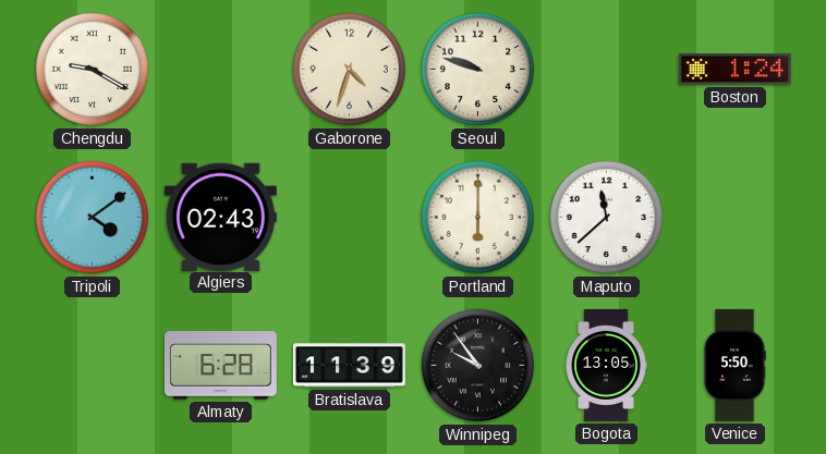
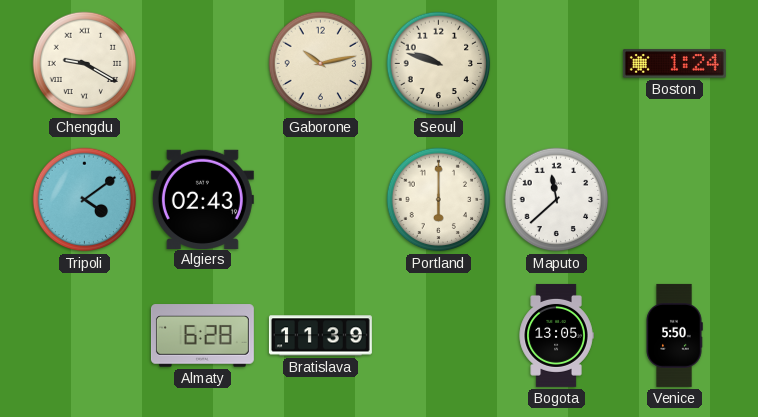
Gaborone: 4:33 -> 10:13
Winnipeg: 9:54 -> none
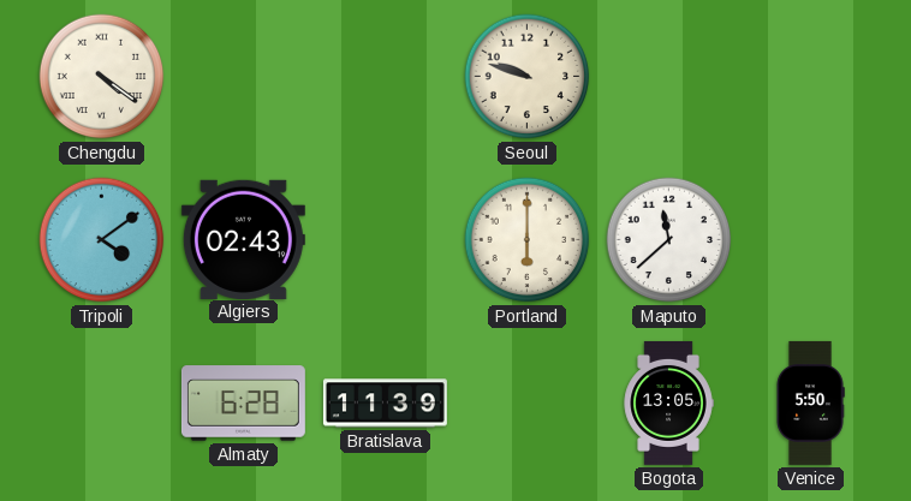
Chengdu: 9:20 -> 4:21
Gaborone: 10:13 -> none
Boston: 1:24 -> none
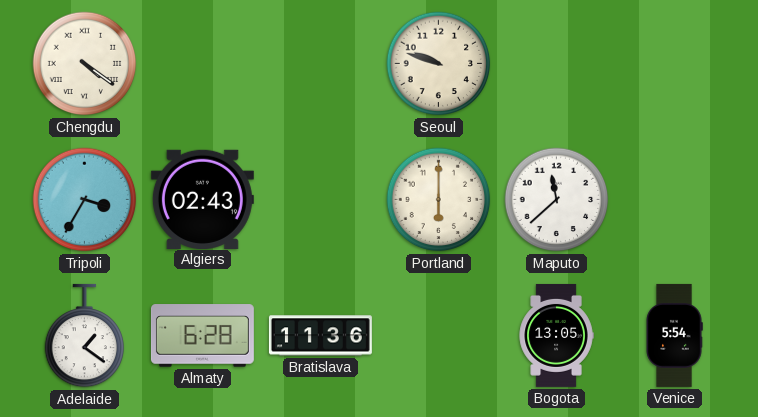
Tripoli: 4:09 -> 3:35
Adelaide: none -> 1:21
Bratislava: 11:39 -> 11:36
Venice: 5:50 -> 5:54
